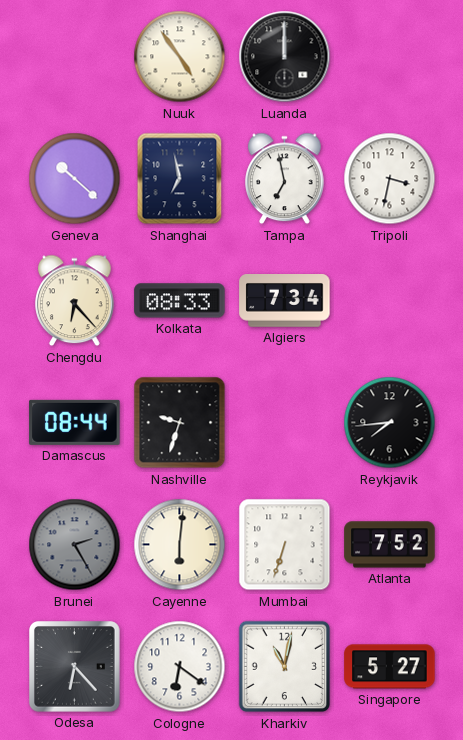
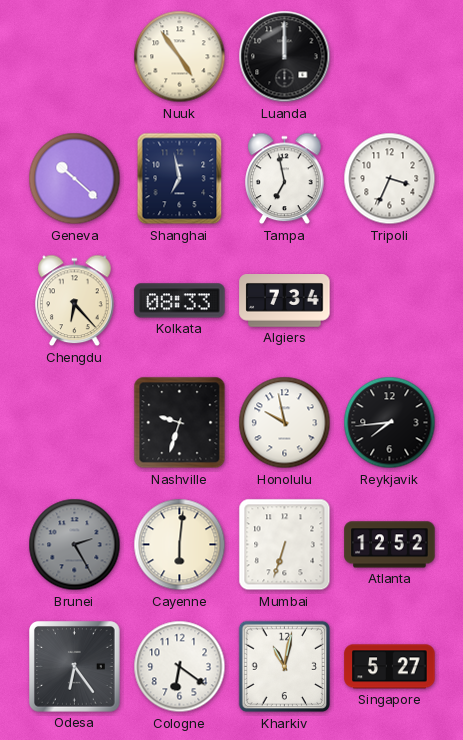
Tripoli: 3:32 -> 3:34
Damascus: 08:44 -> none
Honolulu: none -> 9:58
Atlanta: 7:52 -> 12:52
Odesa: 6:23 -> 6:24
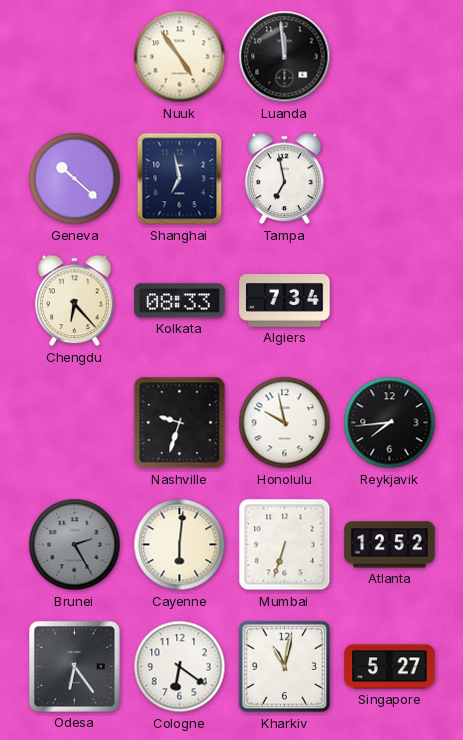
Luanda: 12:00 -> 11:59
Tripoli: 3:34 -> none
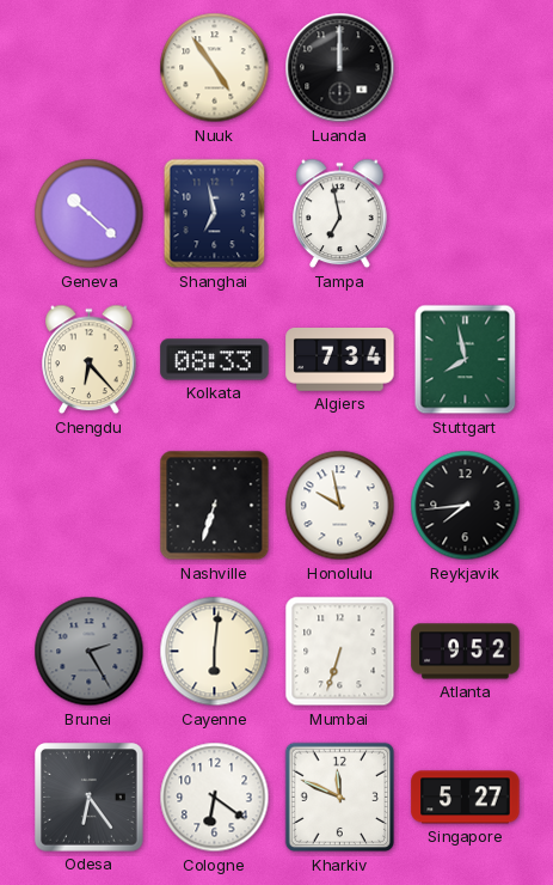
Luanda: 11:59 -> 12:00
Stuttgart: none -> 7:58
Nashville: 9:33 -> 6:33
Atlanta: 12:52 -> 9:52
Kharkiv: 11:02 -> 11:49
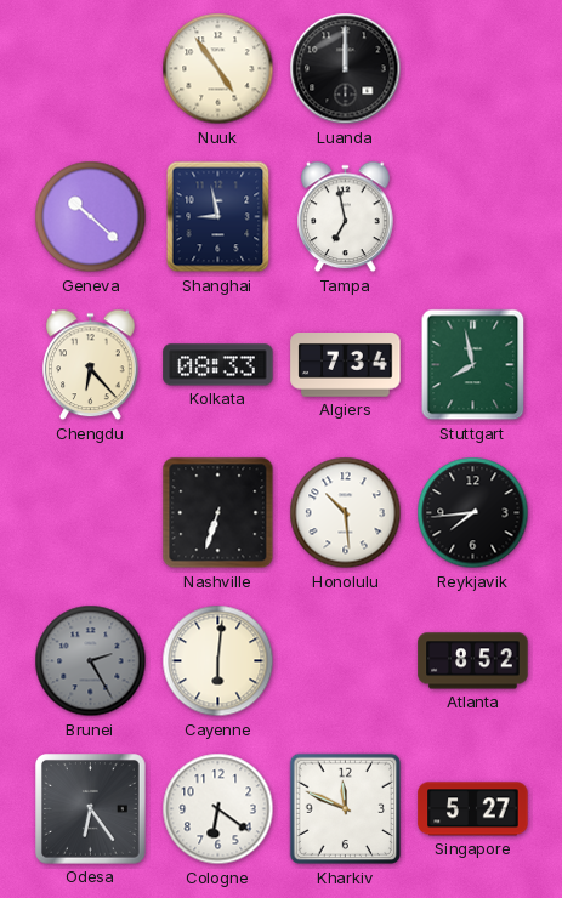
Shanghai: 6:58 -> 8:58
Honolulu: 9:58 -> 10:29
Mumbai: 6:33 -> none
Atlanta: 9:52 -> 8:52
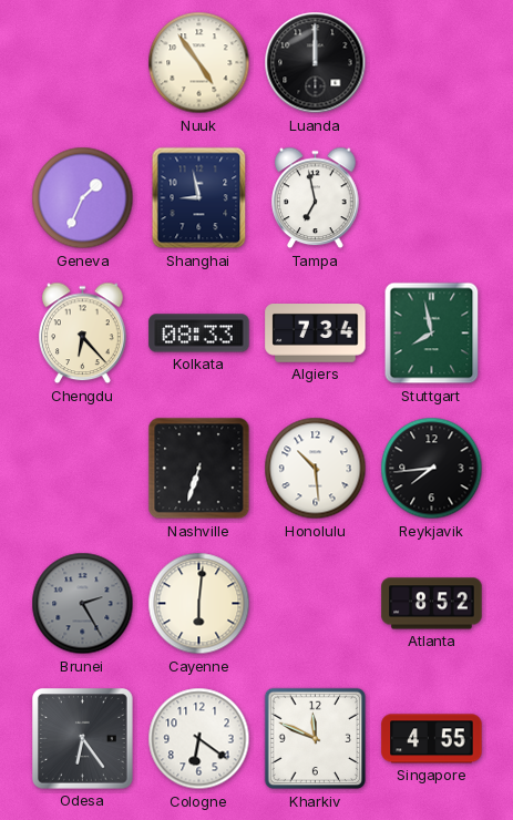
Geneva: 10:22 -> 1:34
Singapore: 5:27 -> 4:55
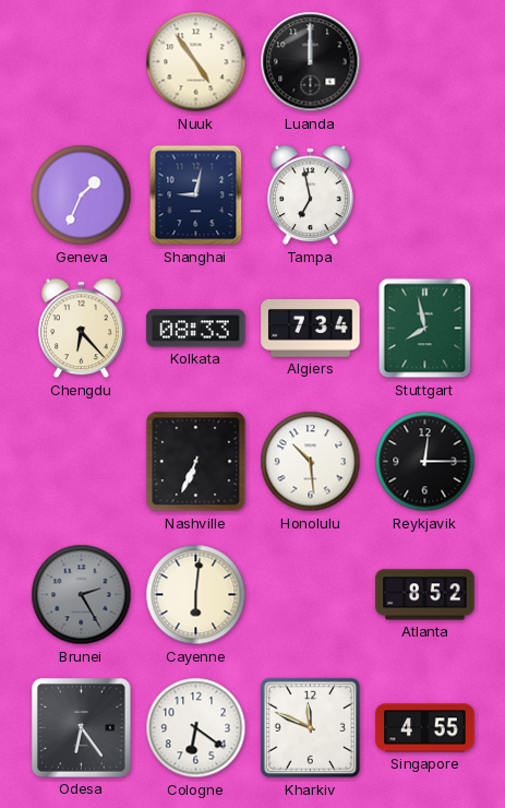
Shanghai: 8:58 -> 9:02
Nashville: 6:33 -> 6:34
Reykjavik: 7:44 -> 12:15
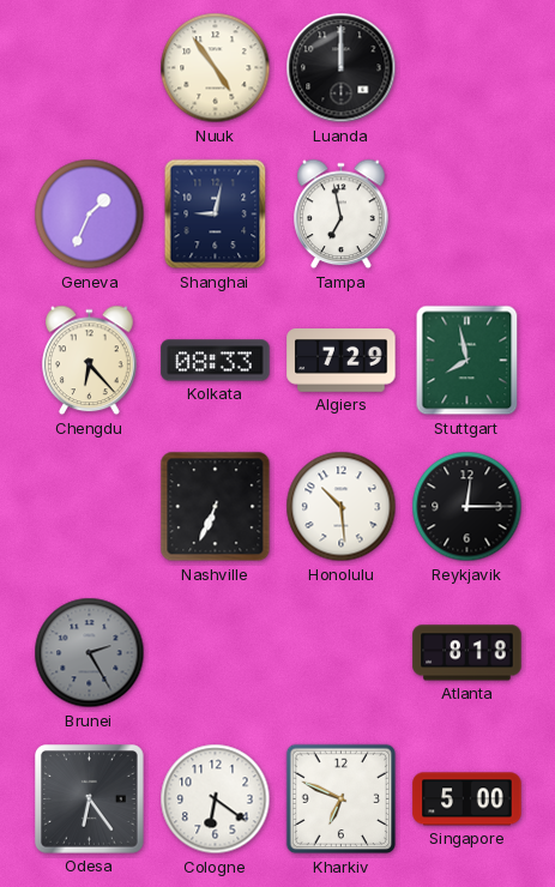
Algiers: 7:34 -> 7:29
Cayenne: 6:01 -> none
Atlanta: 8:52 -> 8:18
Kharkiv: 11:49 -> 6:49
Singapore: 4:55 -> 5:00
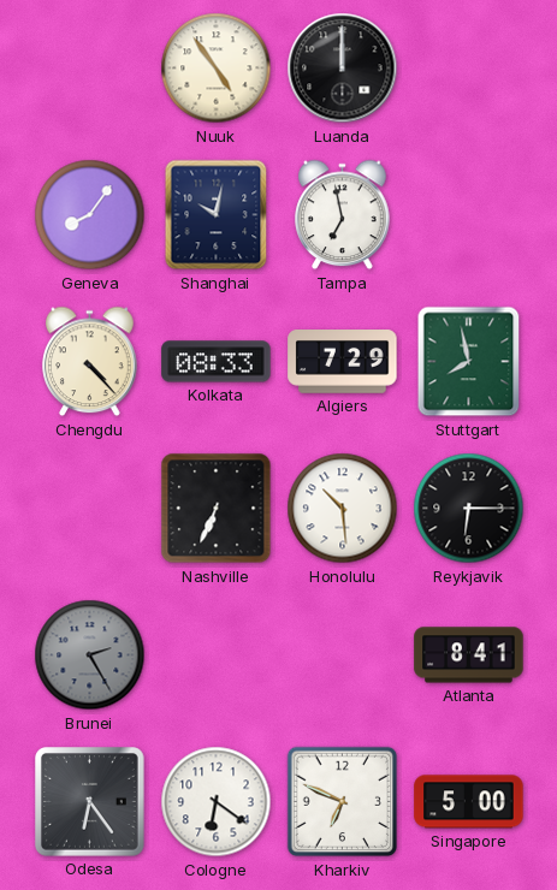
Geneva: 1:34 -> 8:06
Shanghai: 9:02 -> 10:02
Chengdu: 6:23 -> 4:23
Reykjavik: 12:15 -> 6:15
Atlanta: 8:18 -> 8:41
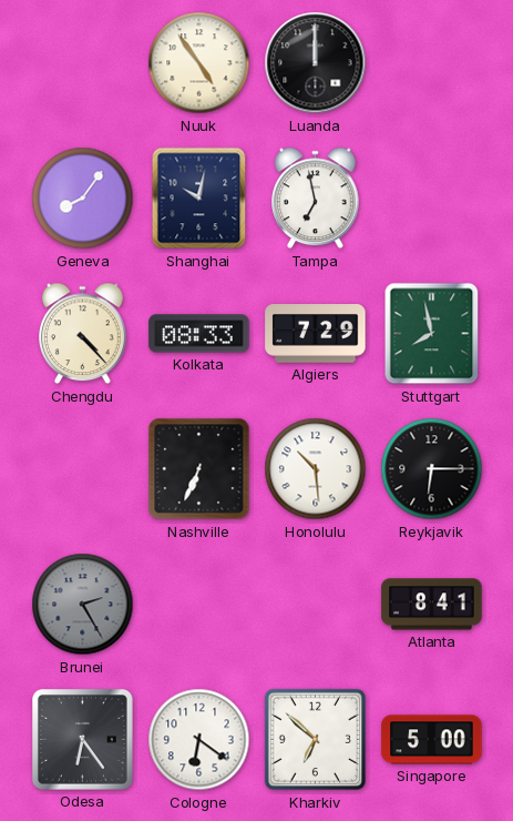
Kharkiv: 6:49 -> 6:52
